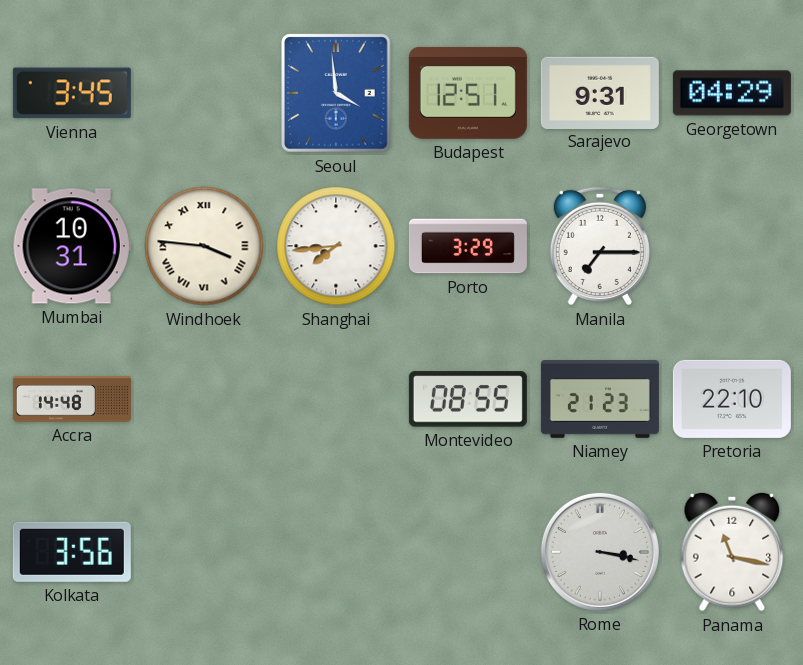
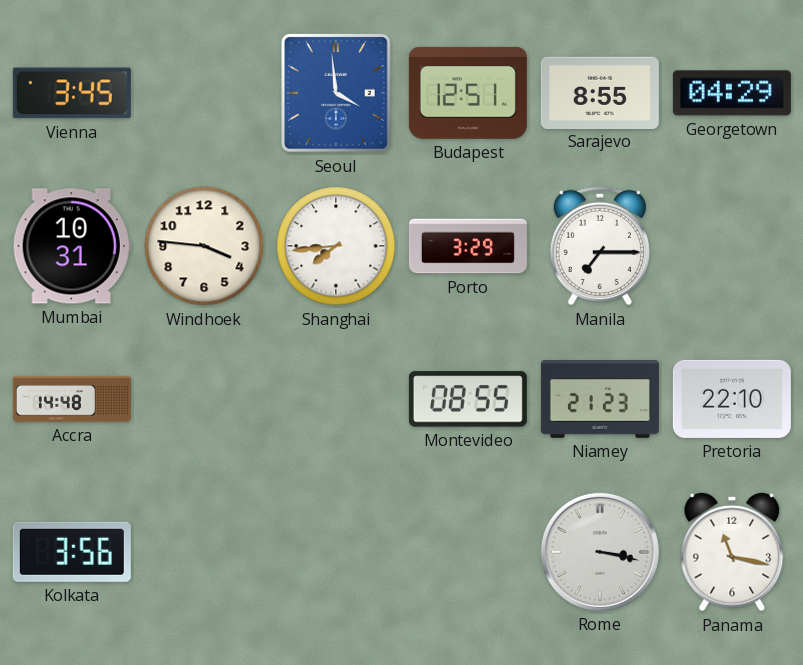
Sarajevo: 9:31 -> 8:55
Windhoek numerals: Roman -> Arabic
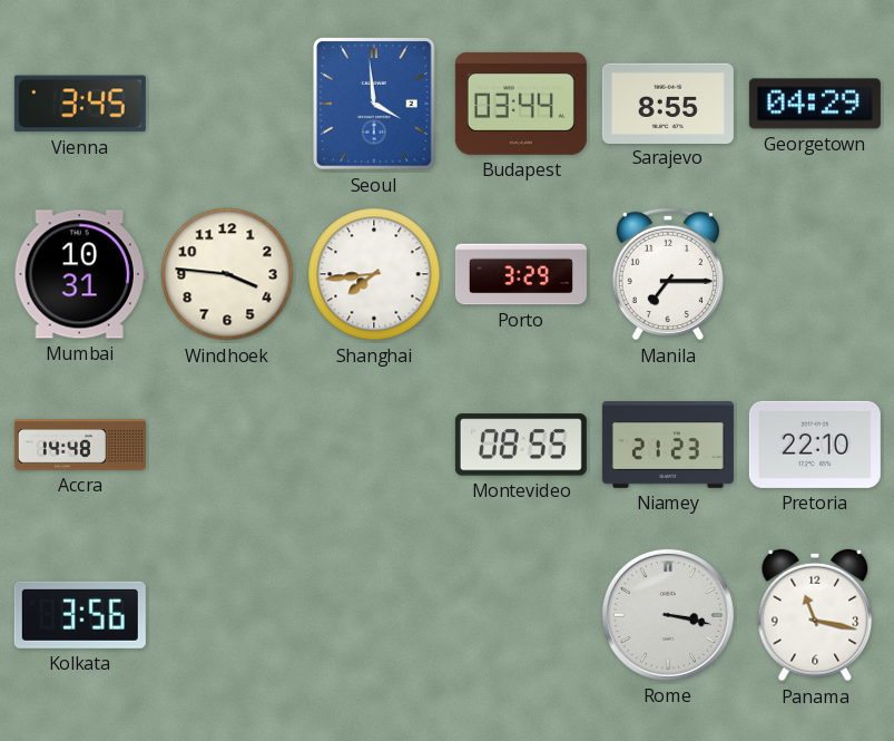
Budapest: 12:51 -> 03:44
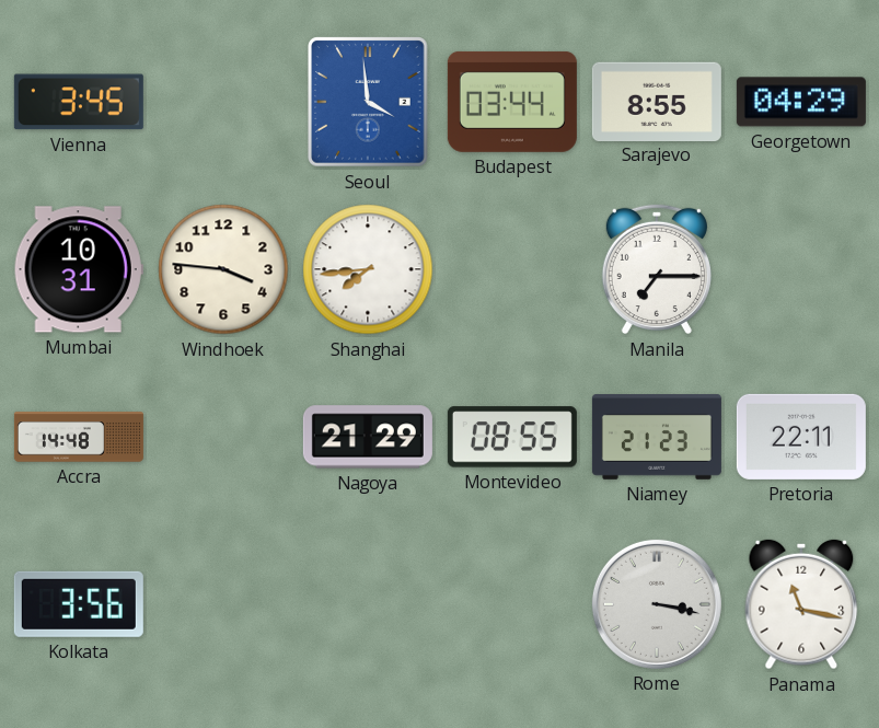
Porto: 3:29 -> none
Nagoya: none -> 21:29
Pretoria: 22:10 -> 22:11
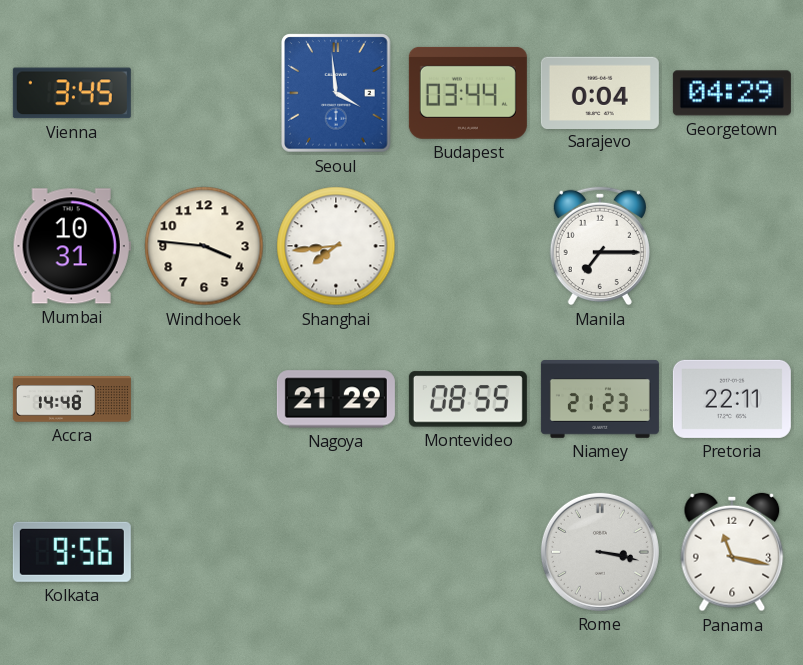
Sarajevo: 8:55 -> 0:04
Kolkata: 3:56 -> 9:56
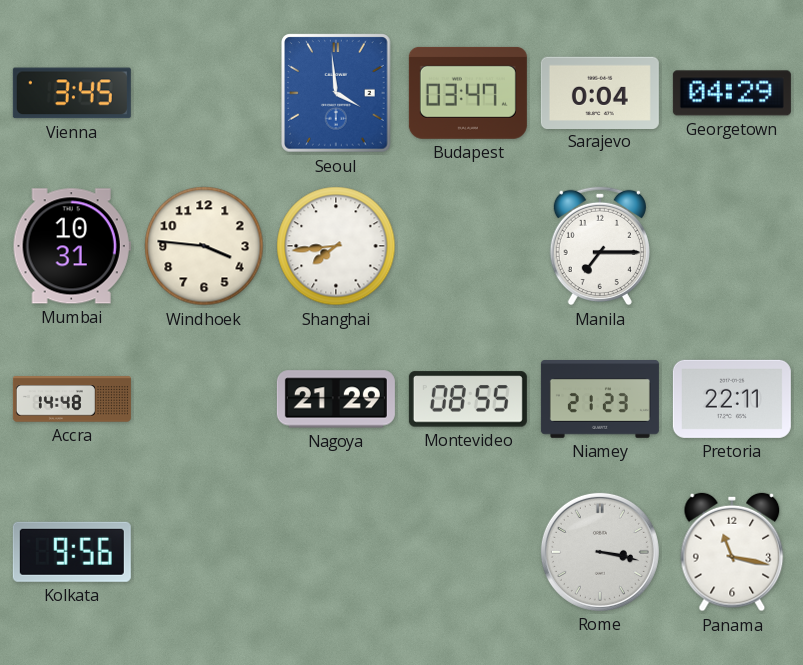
Budapest: 03:44 -> 03:47
